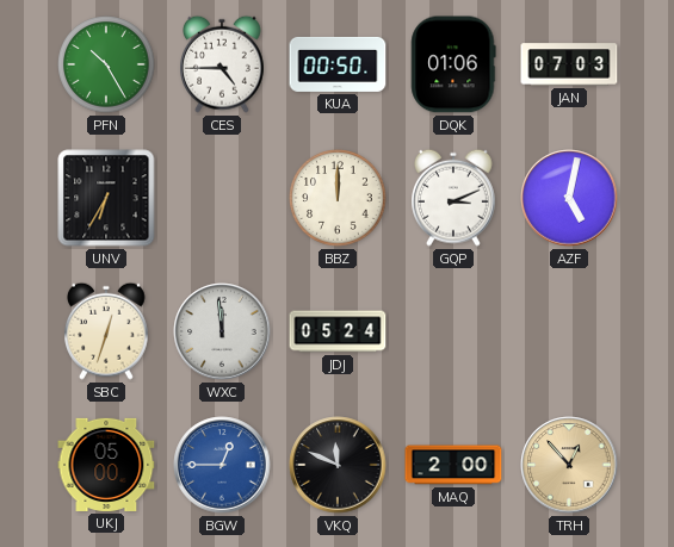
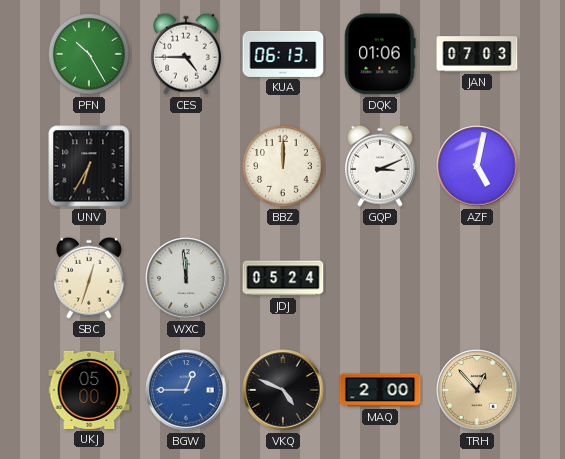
KUA: 00:50 -> 06:13
VKQ: 11:49 -> 4:49
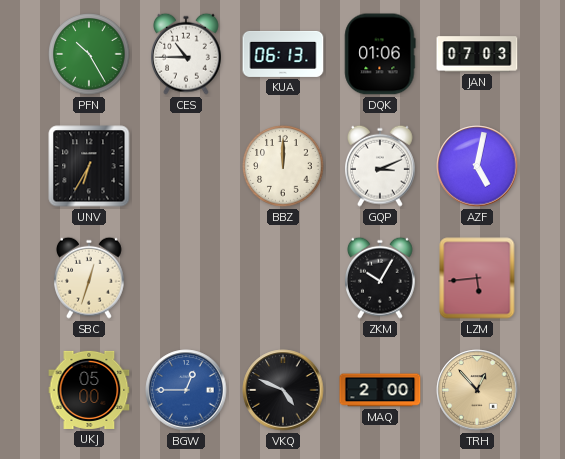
CES: 4:45 -> 10:45
WXC: 11:59 -> none
JDJ: 05:24 -> none
ZKM: none -> 10:05
LZM: none -> 5:44
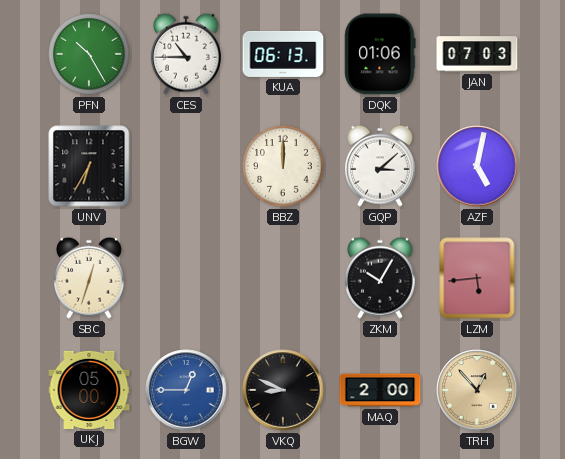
GQP: 3:11 -> 3:08
VKQ: 4:49 -> 8:49
